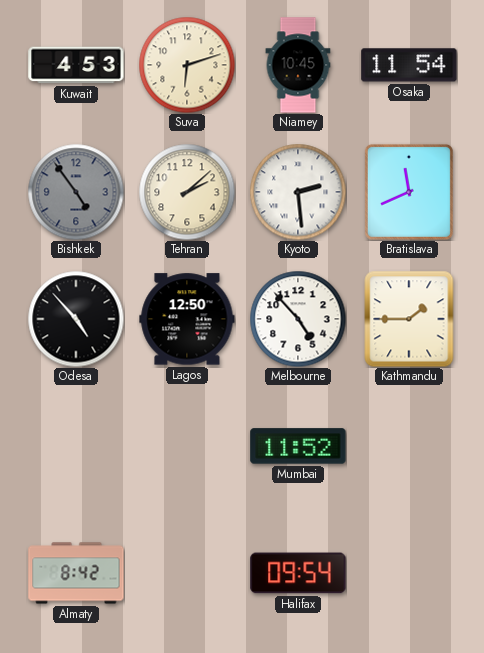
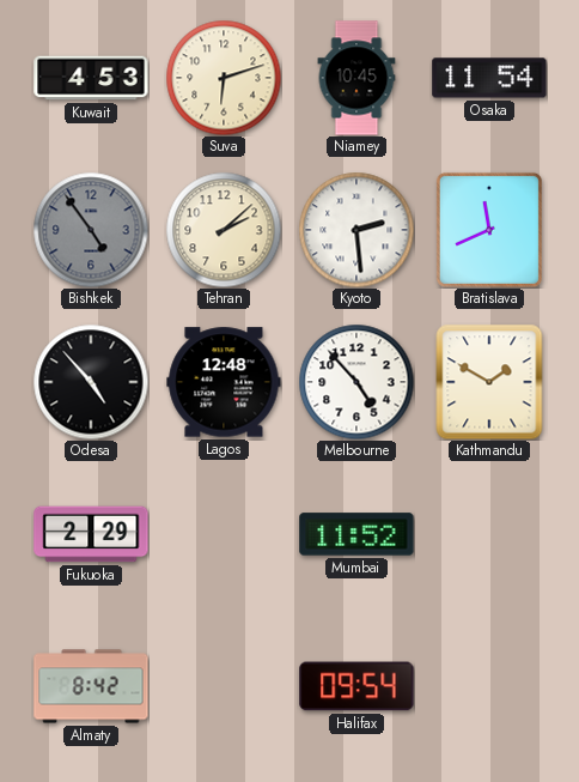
Lagos: 12:50 -> 12:48
Kathmandu: 1:45 -> 1:50
Fukuoka: none -> 2:29
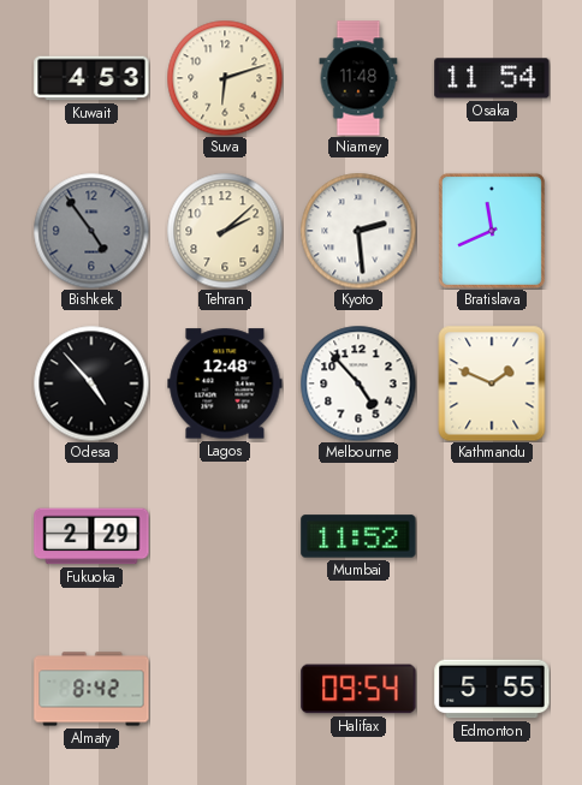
Niamey: 10:45 -> 11:48
Kathmandu: 1:50 -> 1:49
Edmonton: none -> 5:55
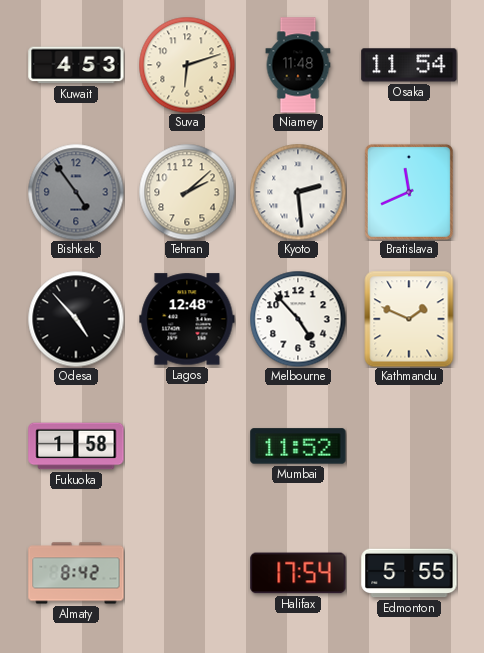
Fukuoka: 2:29 -> 1:58
Halifax: 09:54 -> 17:54
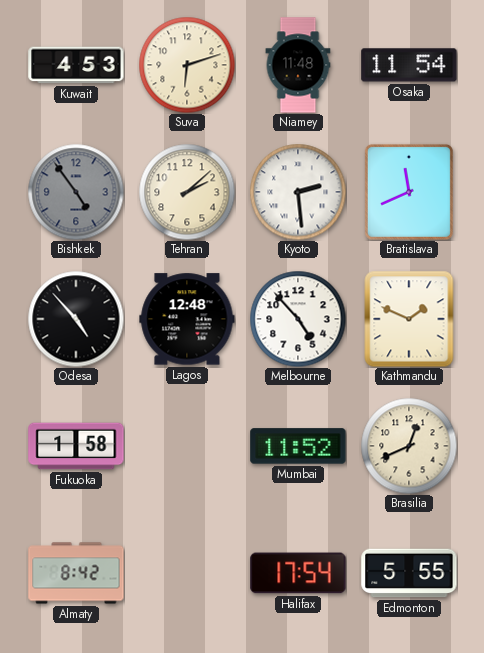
Brasilia: none -> 12:41
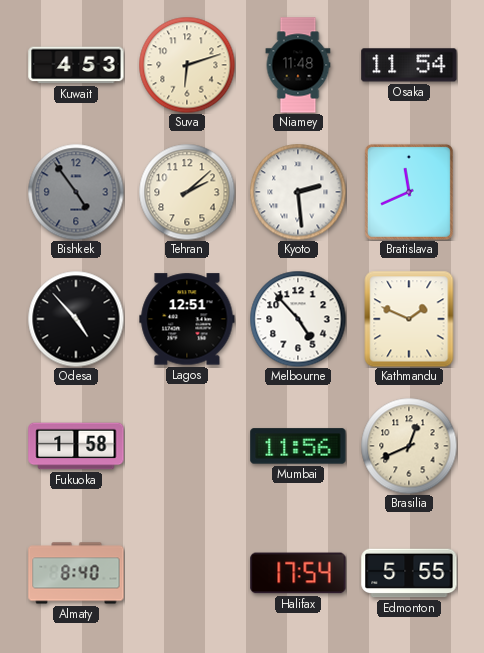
Lagos: 12:48 -> 12:51
Mumbai: 11:52 -> 11:56
Almaty: 8:42 -> 8:40
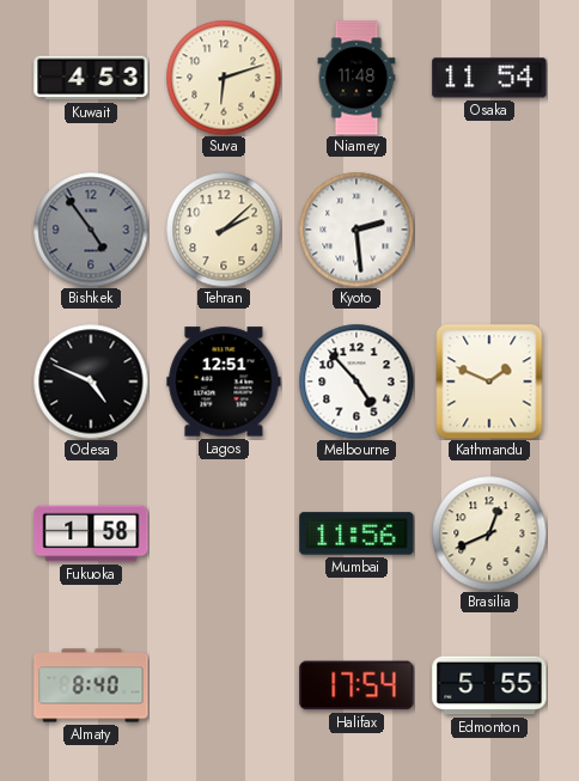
Bratislava: 11:41 -> none
Odesa: 4:53 -> 4:49
